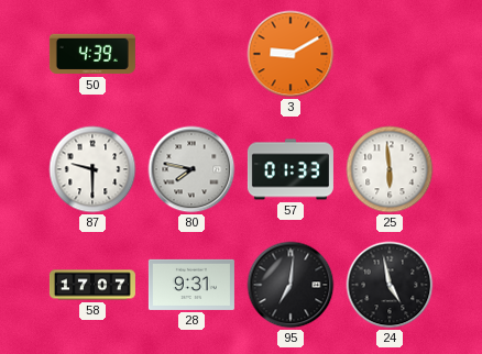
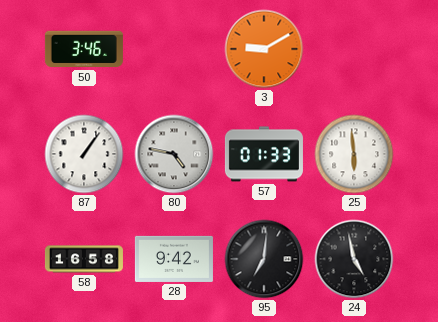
50: 4:39 -> 3:46
87: 9:30 -> 1:06
80: 7:47 -> 4:47
58: 17:07 -> 16:58
28: 9:31 -> 9:42
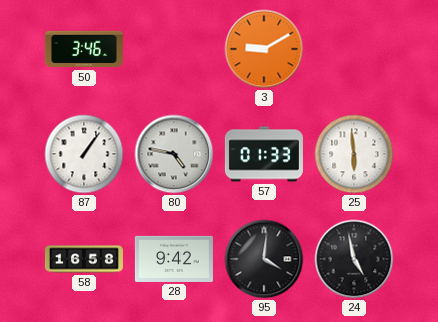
95: 7:01 -> 4:01
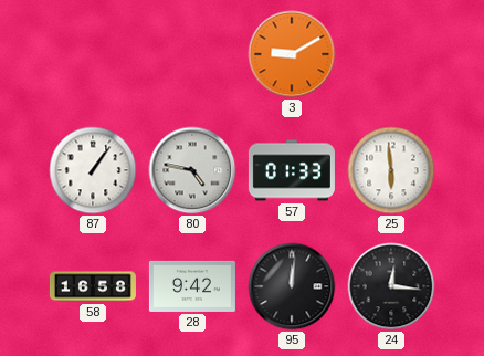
50: 3:46 -> none
95: 4:01 -> 12:01
24: 4:58 -> 12:16
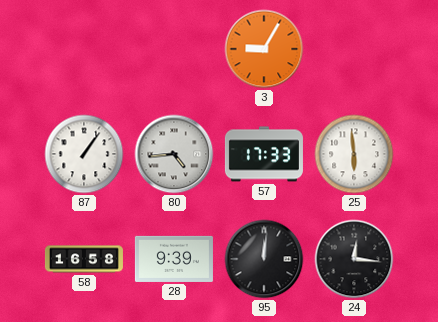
3: 9:10 -> 9:05
80: 4:47 -> 4:44
57: 01:33 -> 17:33
28: 9:42 -> 9:39
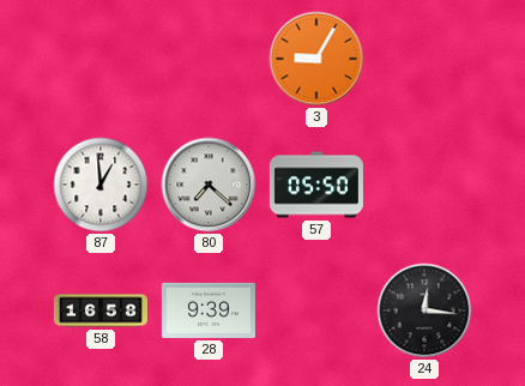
87: 1:06 -> 12:59
80: 4:44 -> 7:22
57: 17:33 -> 05:50
25: 5:59 -> none
95: 12:01 -> none
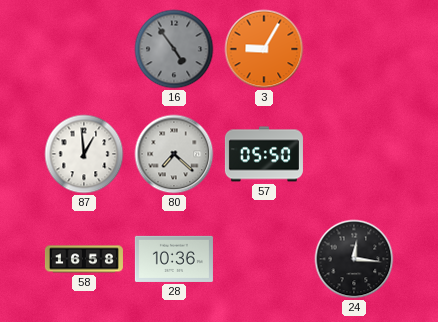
16: none -> 4:54
28: 9:39 -> 10:36
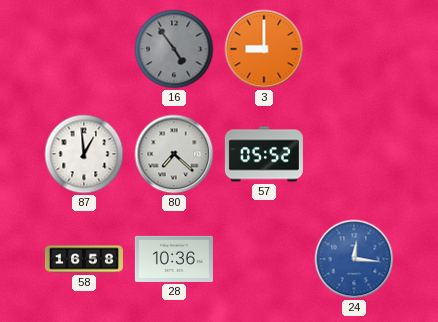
3: 9:05 -> 9:00
57: 05:50 -> 05:52
24 dial: black -> blue
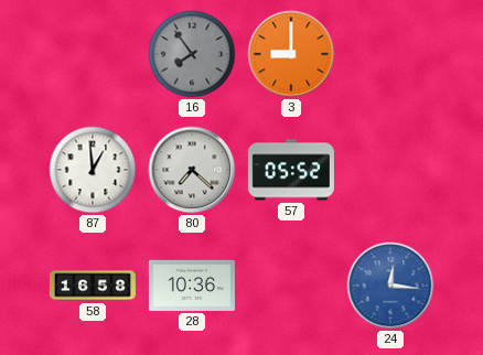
16: 4:54 -> 7:54
